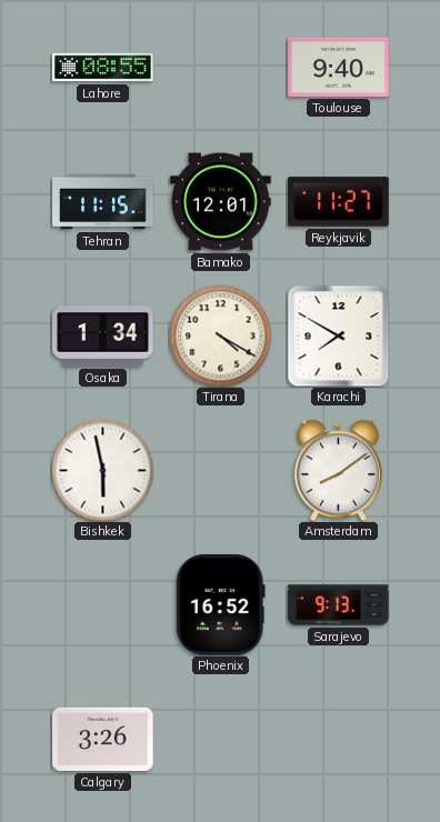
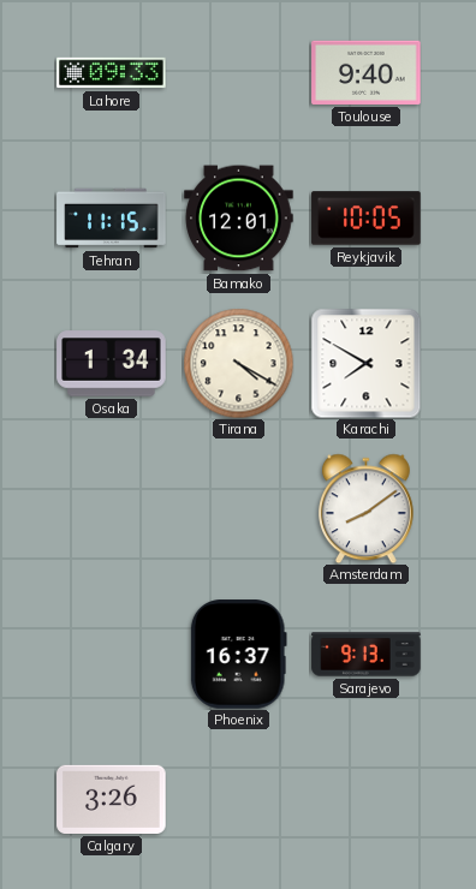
Lahore: 08:55 -> 09:33
Reykjavik: 11:27 -> 10:05
Bishkek: 5:58 -> none
Phoenix: 16:52 -> 16:37
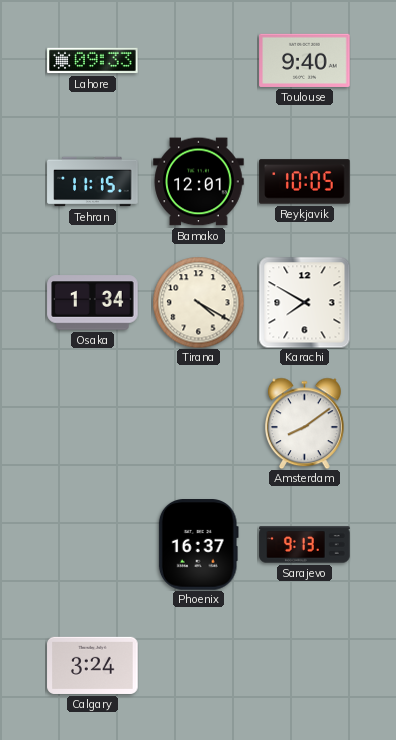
Calgary: 3:26 -> 3:24
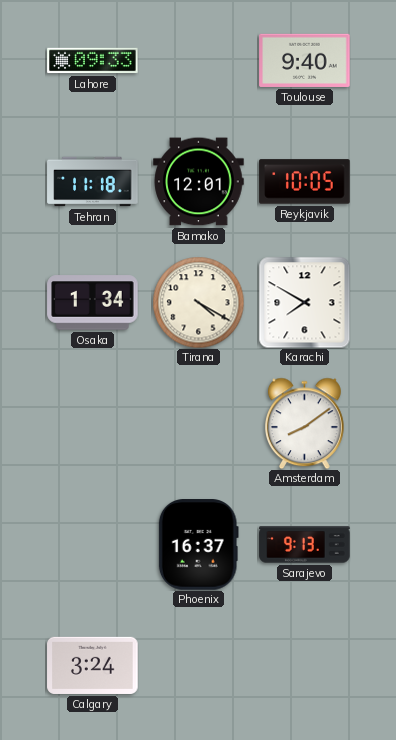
Tehran: 11:15 -> 11:18
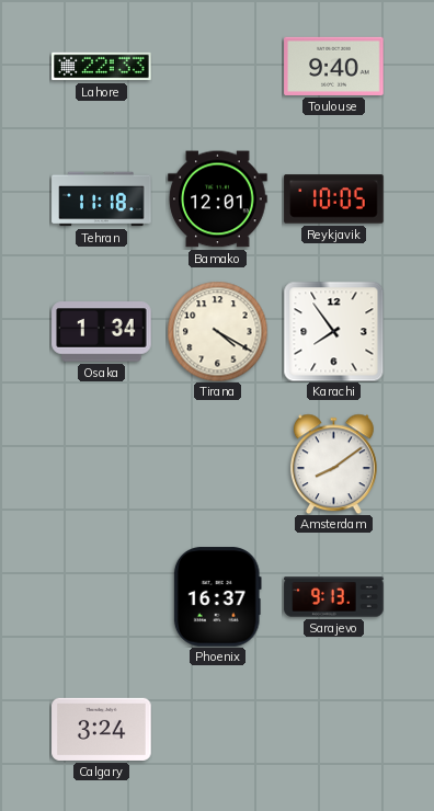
Lahore: 09:33 -> 22:33
Karachi: 7:50 -> 7:54
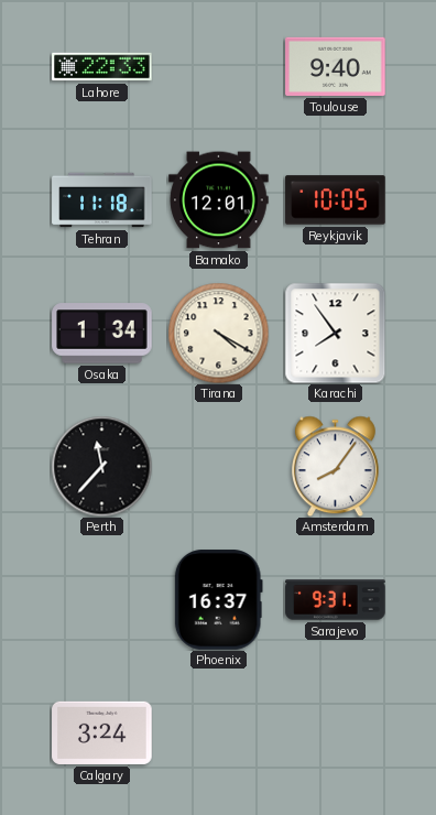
Perth: none -> 11:37
Amsterdam: 8:09 -> 8:06
Sarajevo: 9:13 -> 9:31
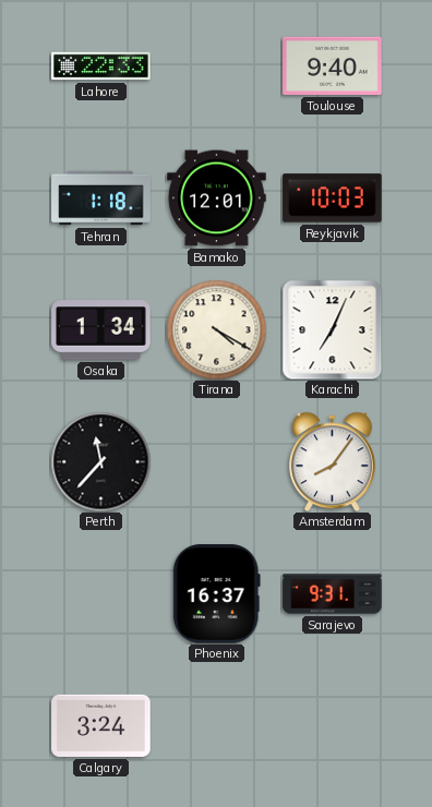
Tehran: 11:18 -> 1:18
Reykjavik: 10:05 -> 10:03
Karachi: 7:54 -> 7:04
